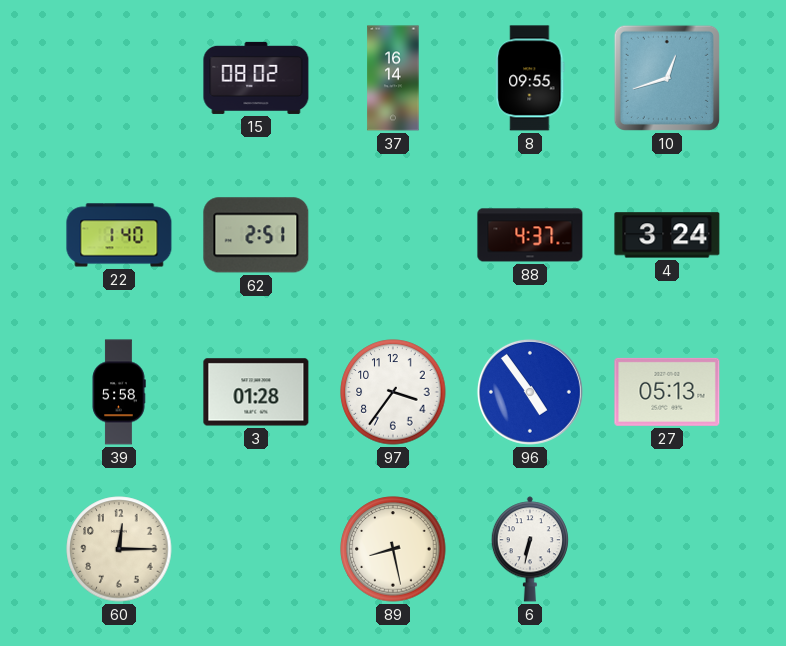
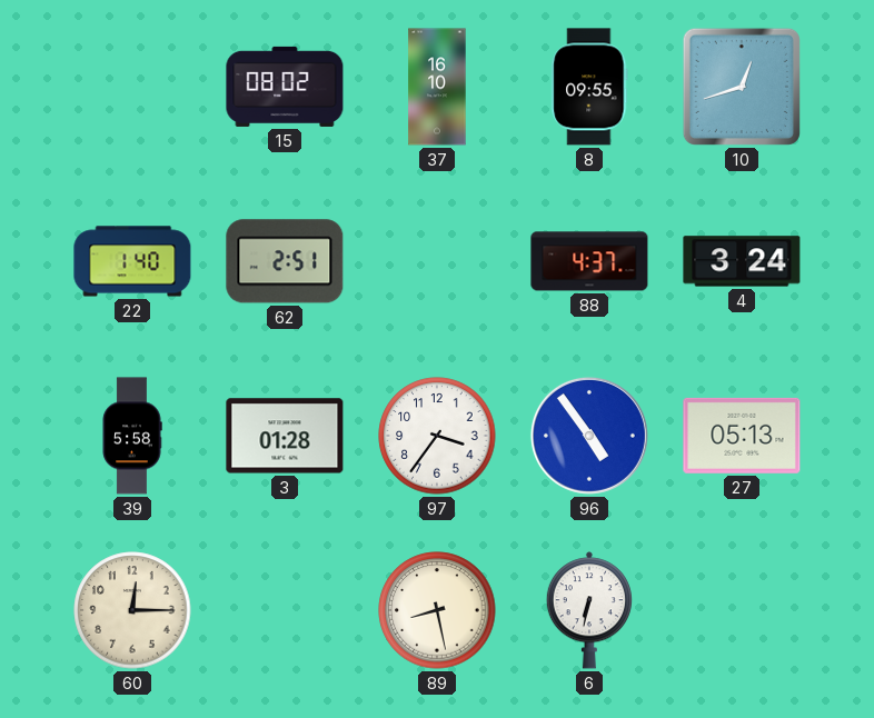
37: 16:14 -> 16:10
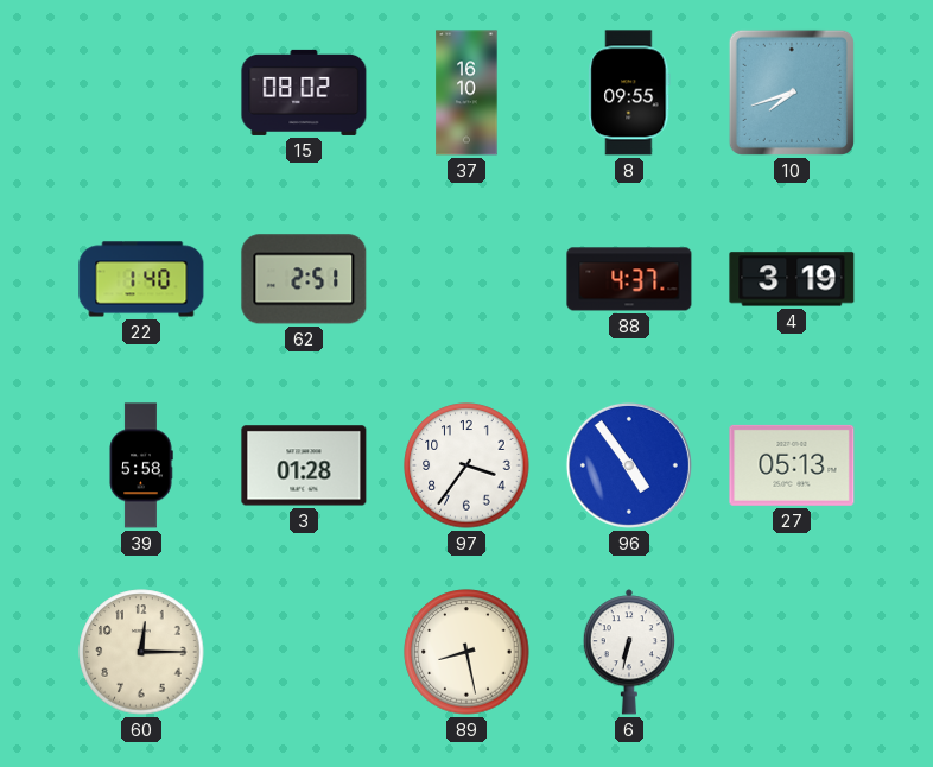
10: 12:42 -> 7:42
4: 3:24 -> 3:19
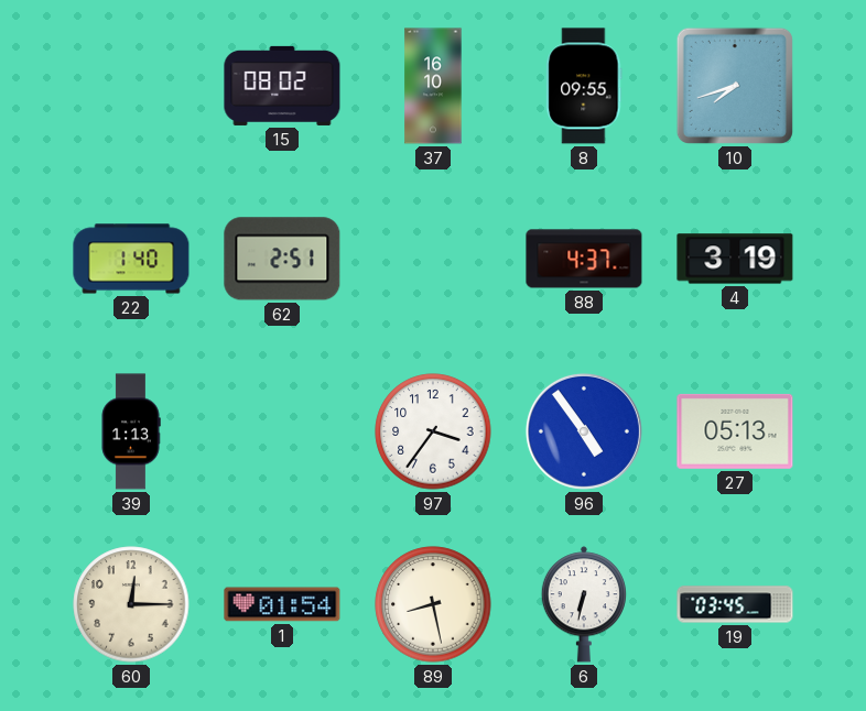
39: 5:58 -> 1:13
3: 01:28 -> none
1: none -> 01:54
19: none -> 03:45
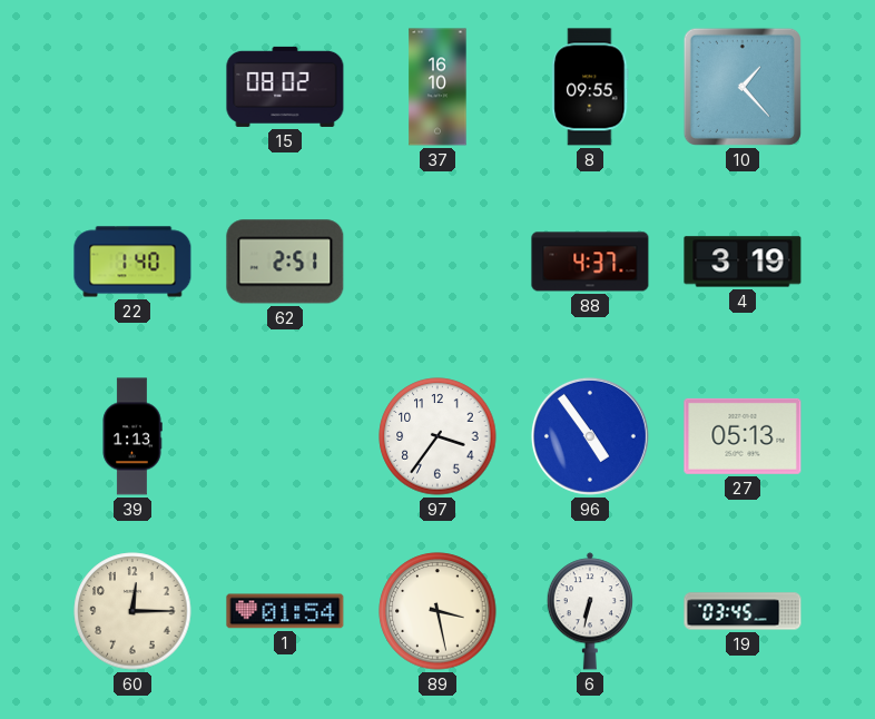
10: 7:42 -> 1:23
89: 8:28 -> 3:28
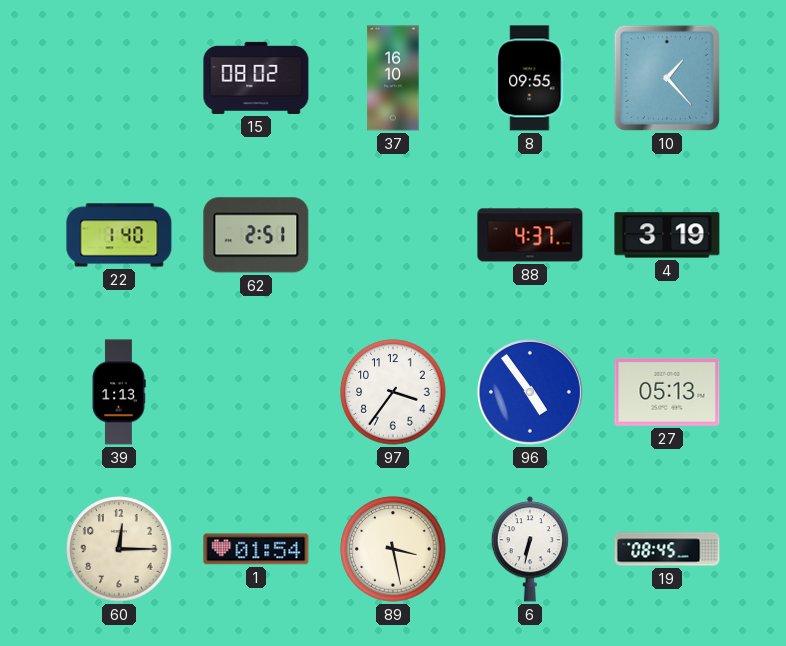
19: 03:45 -> 08:45
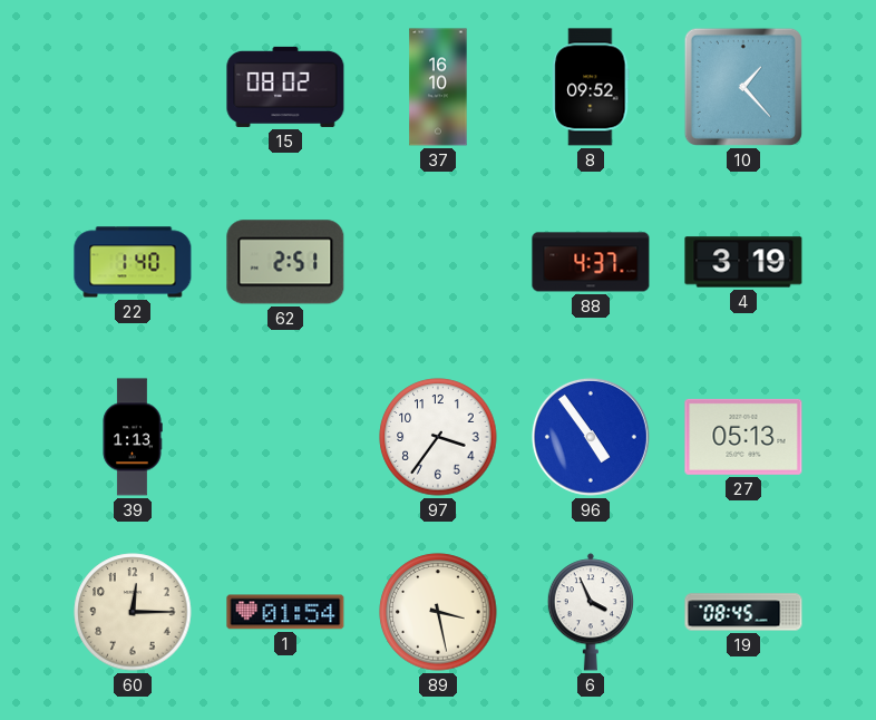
8: 09:55 -> 09:52
6: 6:32 -> 3:56
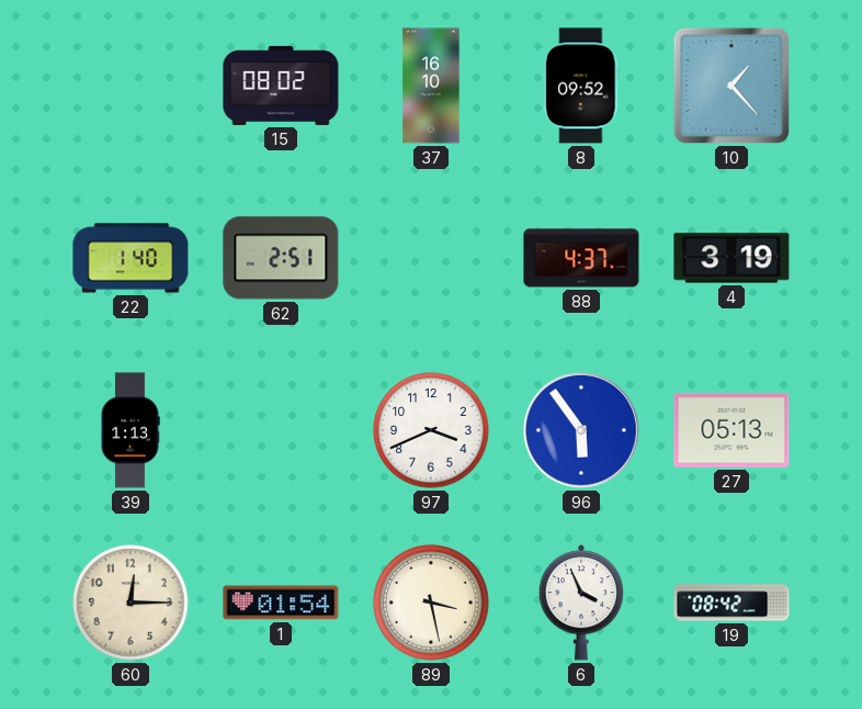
97: 3:36 -> 3:41
96: 4:54 -> 5:54
19: 08:45 -> 08:42
